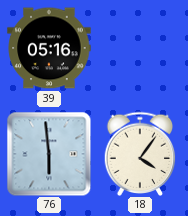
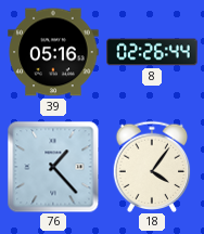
8: none -> 02:26
76: 5:59 -> 1:23
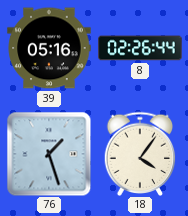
76: 1:23 -> 1:27
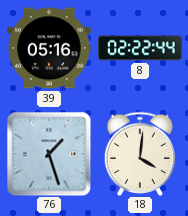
8: 02:26 -> 02:22
18: 4:06 -> 4:01
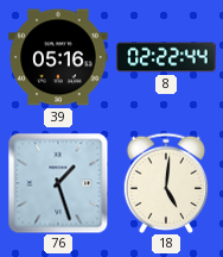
18: 4:01 -> 5:01
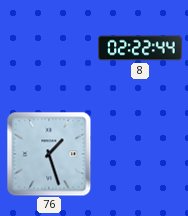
39: 05:16 -> none
18: 5:01 -> none
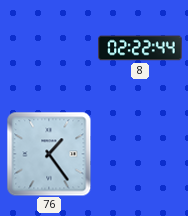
76: 1:27 -> 1:24
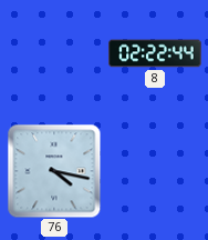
76: 1:24 -> 4:17
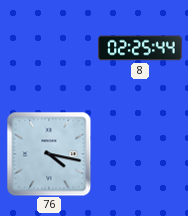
8: 02:22 -> 02:25
